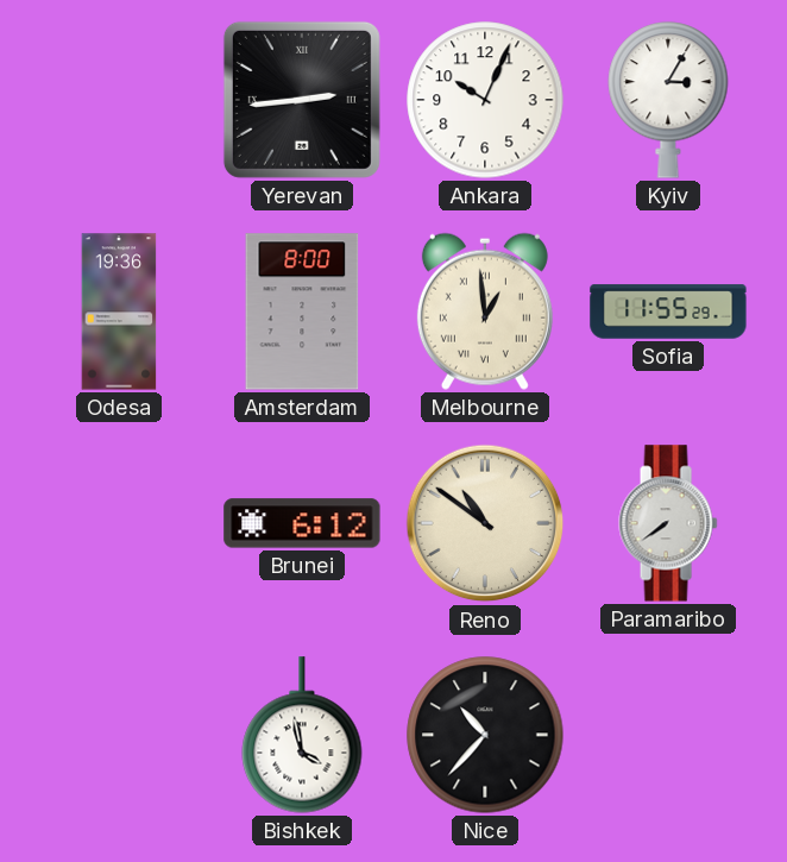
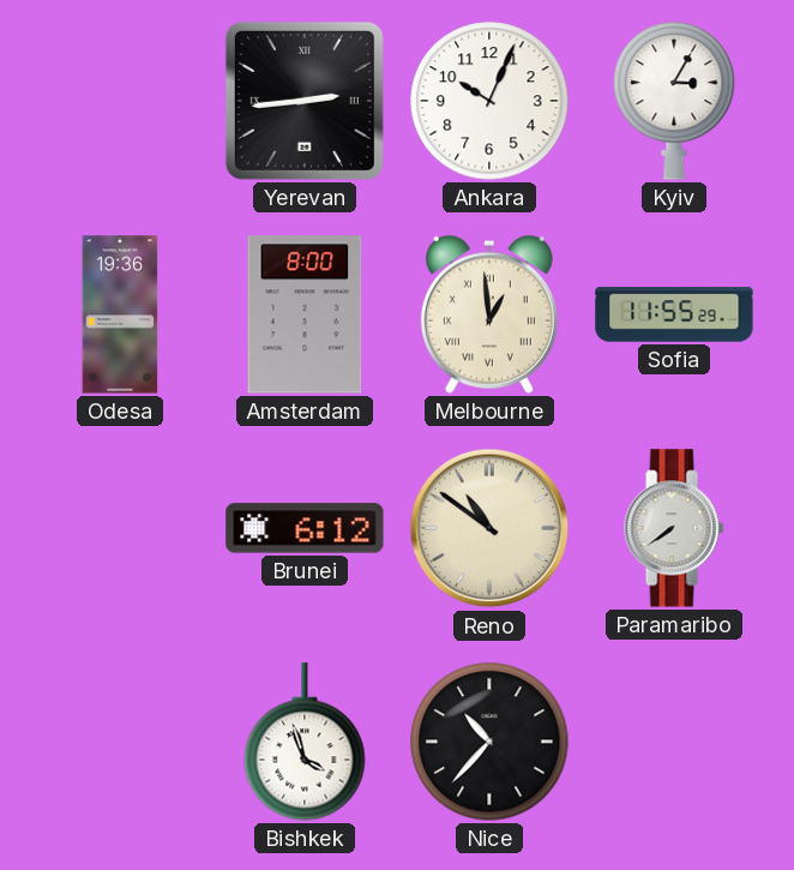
Bishkek: 3:58 -> 3:57
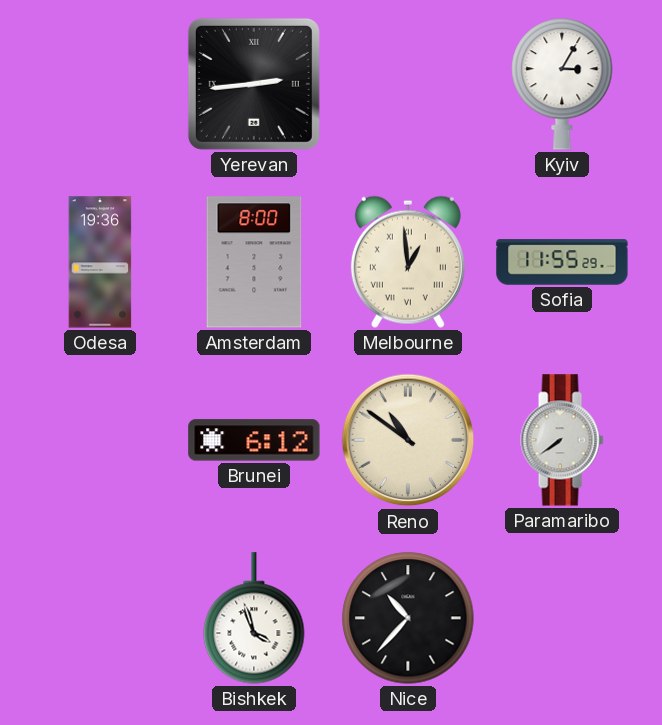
Ankara: 10:04 -> none
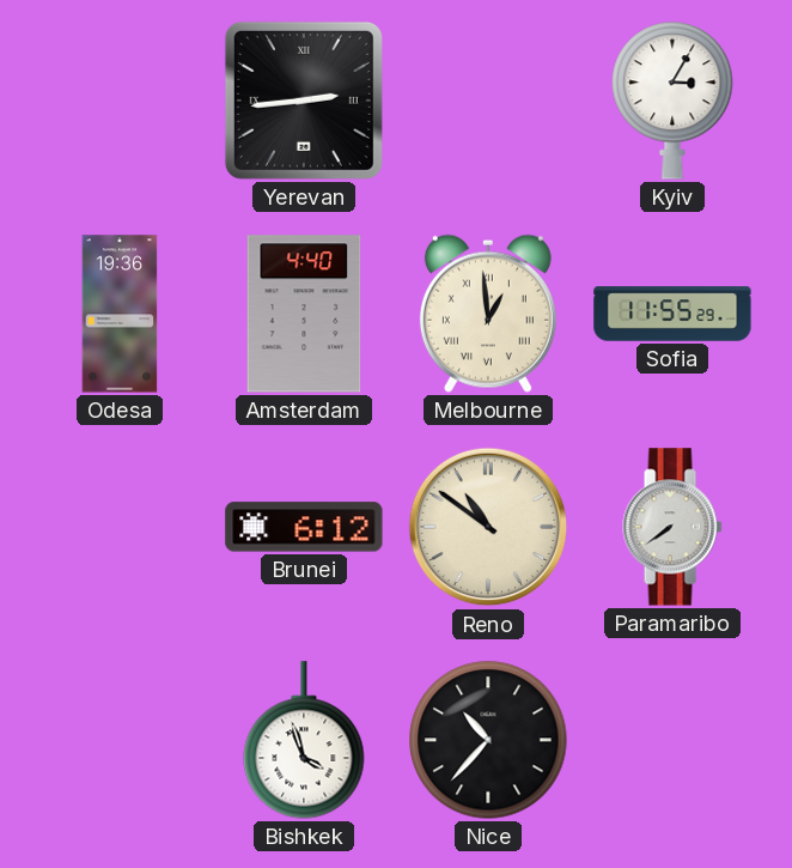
Amsterdam: 8:00 -> 4:40
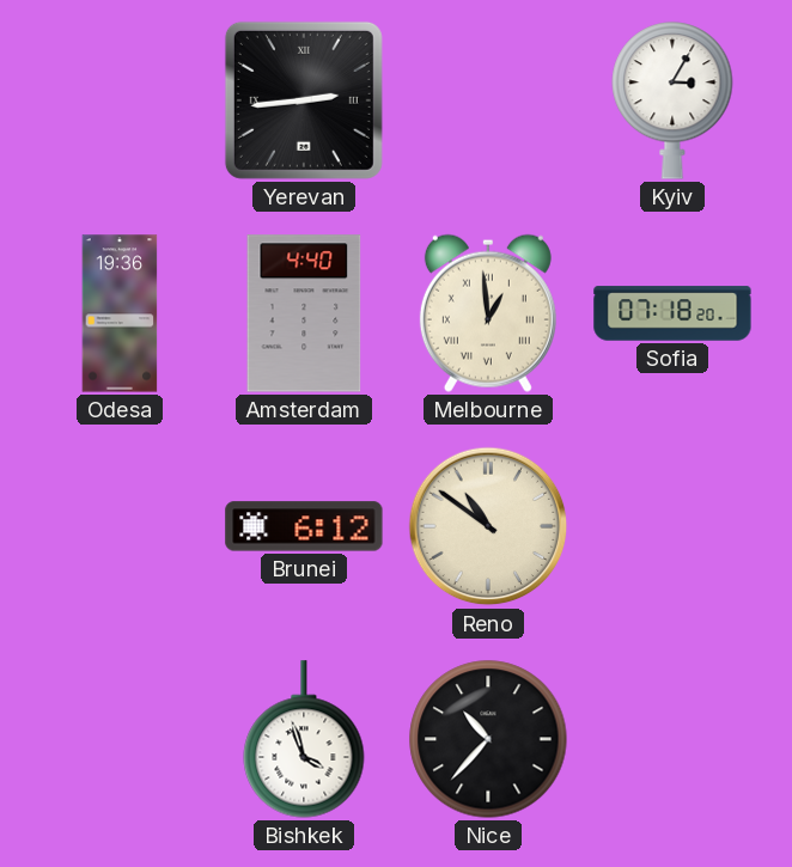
Sofia: 11:55 -> 07:18
Paramaribo: 7:39 -> none
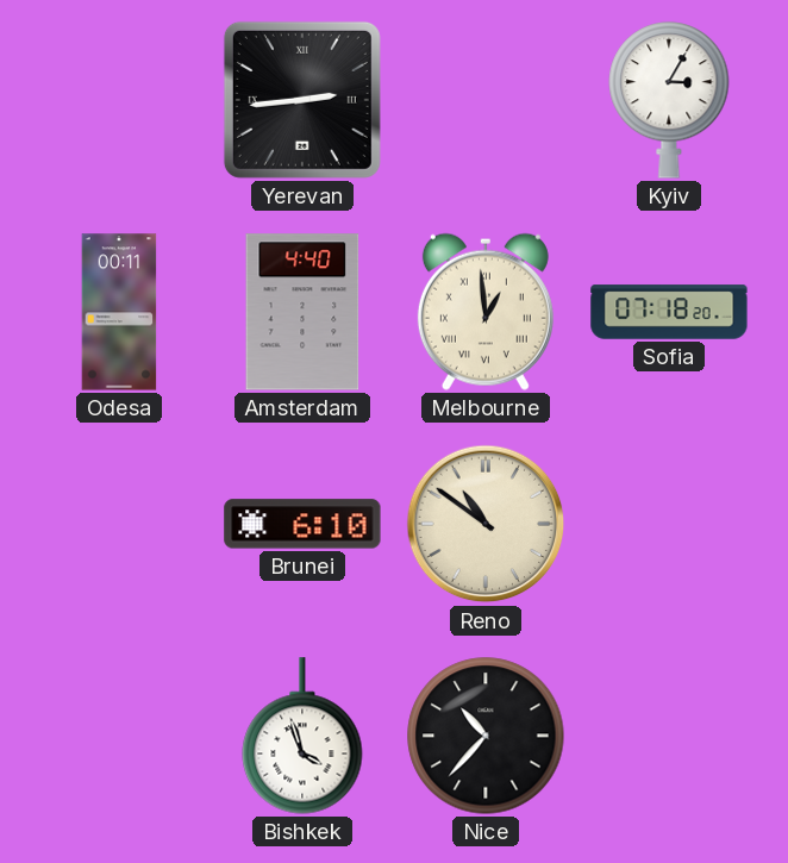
Odesa: 19:36 -> 00:11
Brunei: 6:12 -> 6:10
